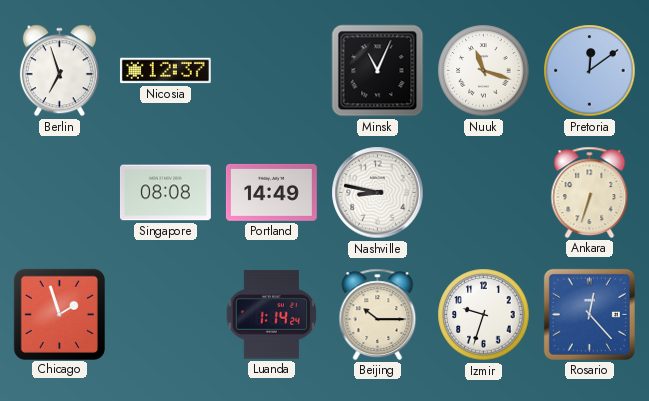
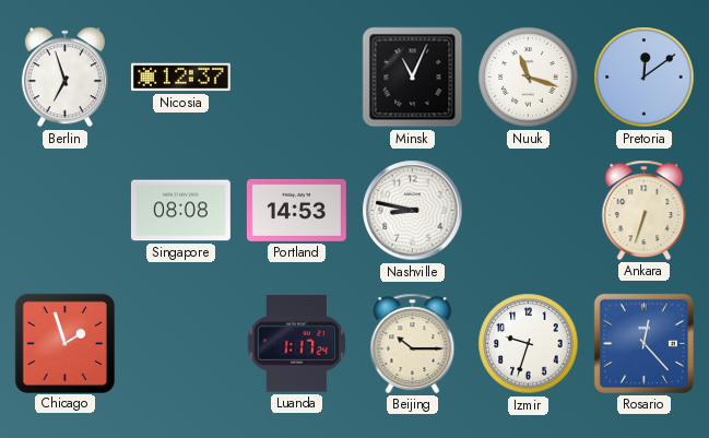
Portland: 14:49 -> 14:53
Luanda: 1:14 -> 1:17
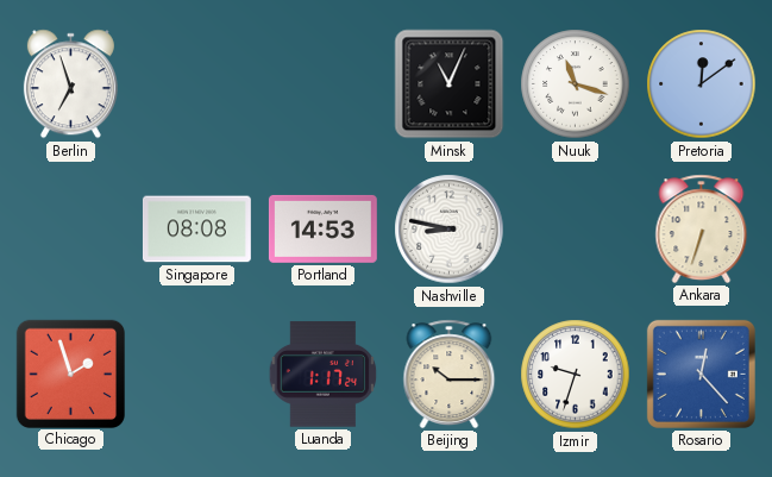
Nicosia: 12:37 -> none
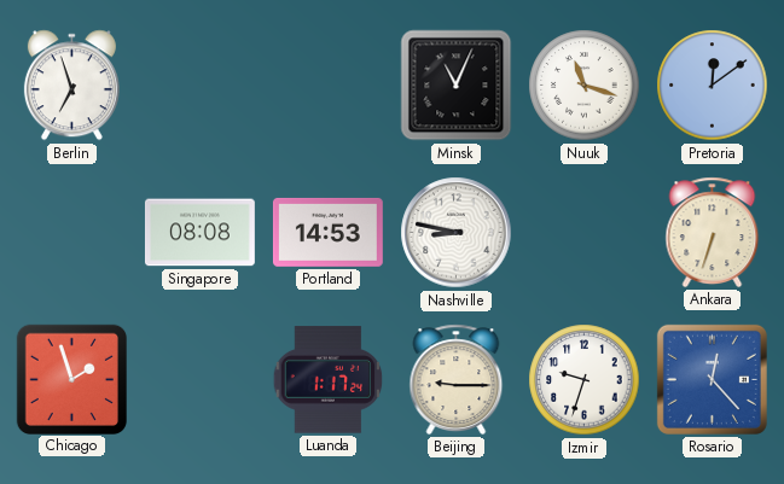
Beijing: 10:15 -> 9:15
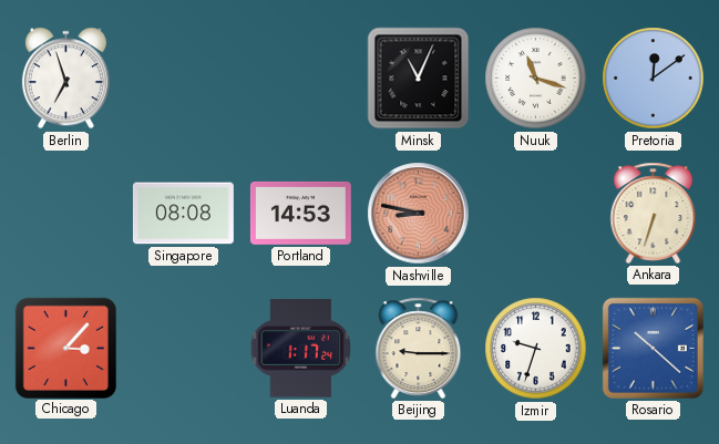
Nashville dial: white -> salmon
Chicago: 1:57 -> 3:07
Rosario: 12:23 -> 10:22
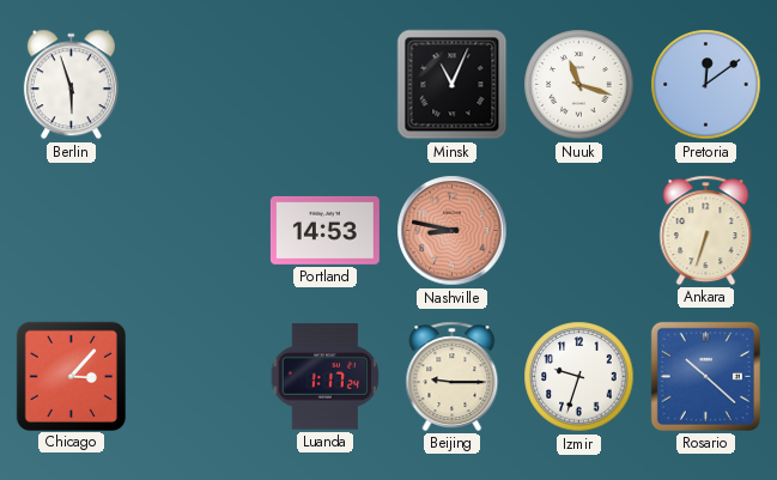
Berlin: 6:57 -> 5:57
Singapore: 08:08 -> none
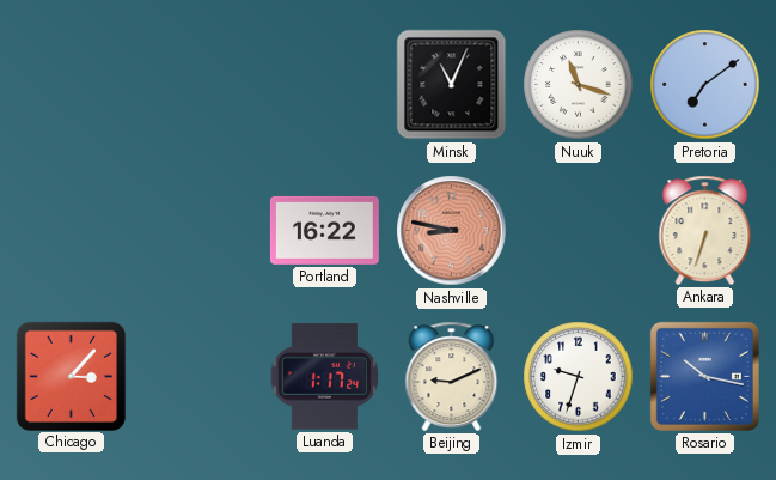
Berlin: 5:57 -> none
Pretoria: 12:09 -> 7:09
Portland: 14:53 -> 16:22
Beijing: 9:15 -> 9:11
Rosario: 10:22 -> 10:17
